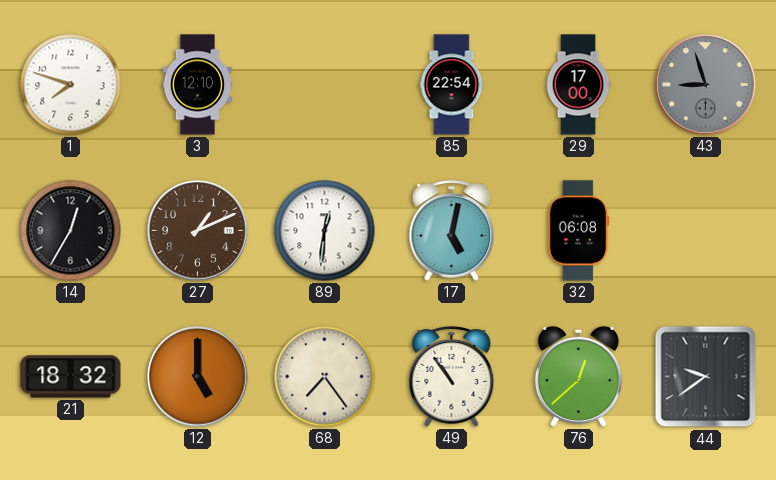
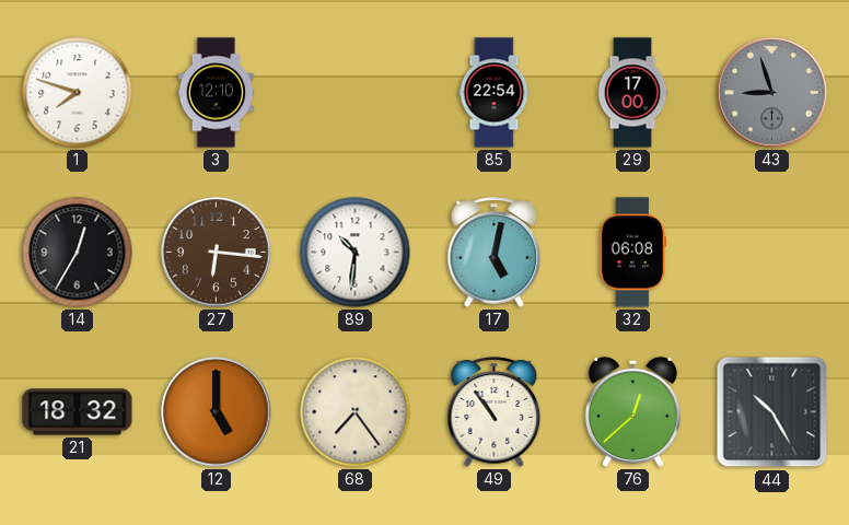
27: 1:11 -> 6:16
89: 12:31 -> 10:31
44: 9:39 -> 10:25
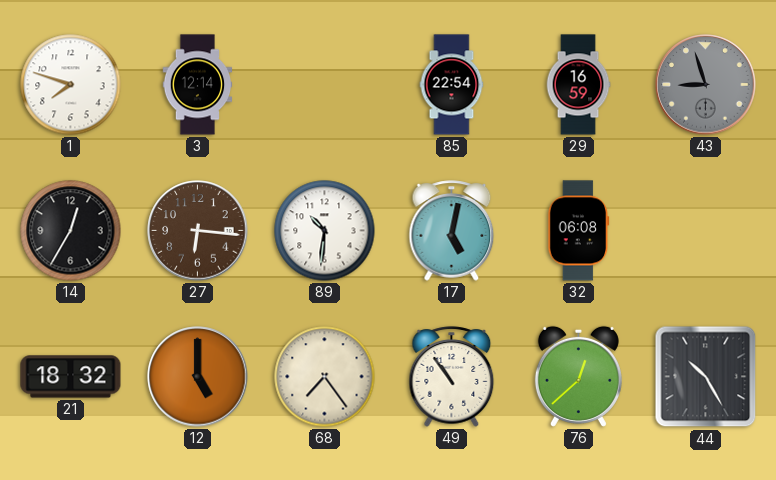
3: 12:10 -> 12:14
29: 17:00 -> 16:59
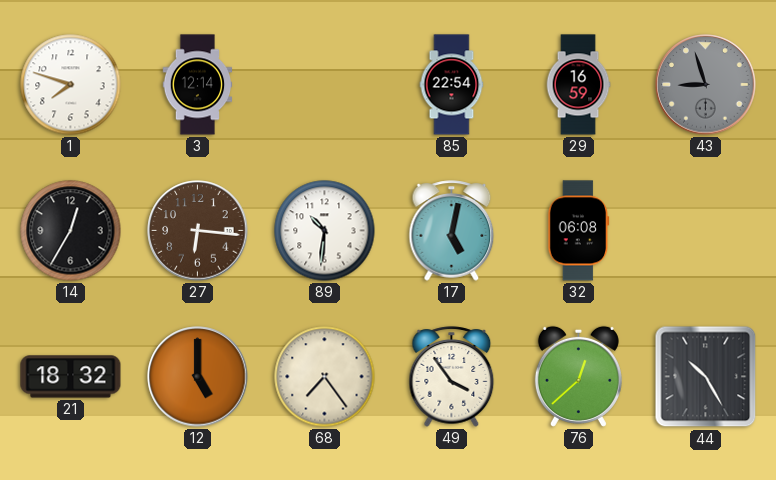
49: 10:54 -> 3:54
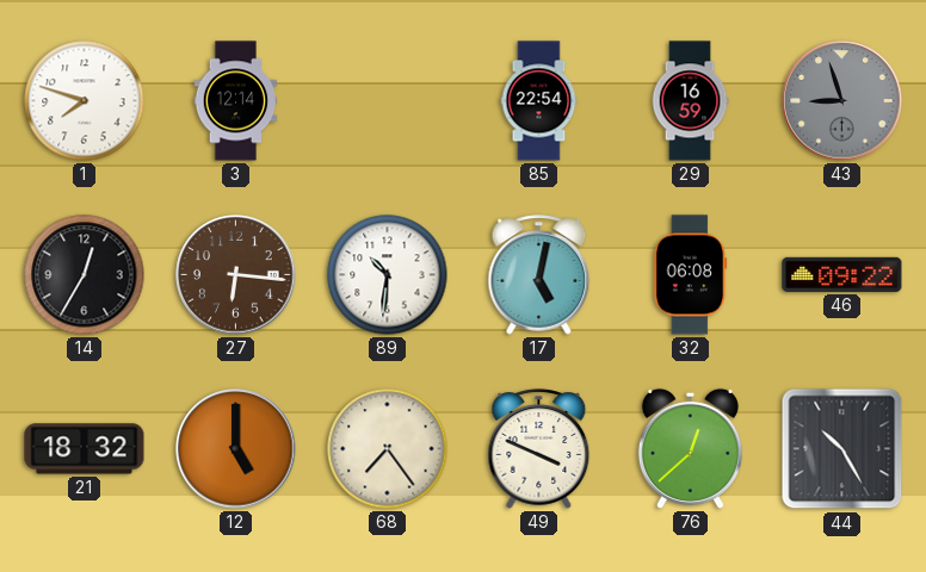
46: none -> 09:22
49: 3:54 -> 3:49
